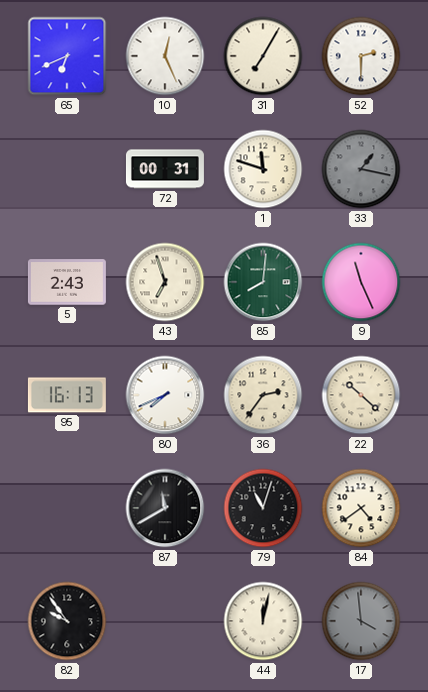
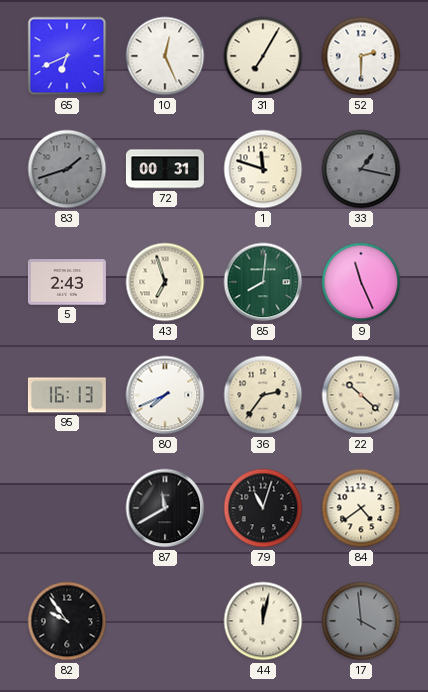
83: none -> 1:42
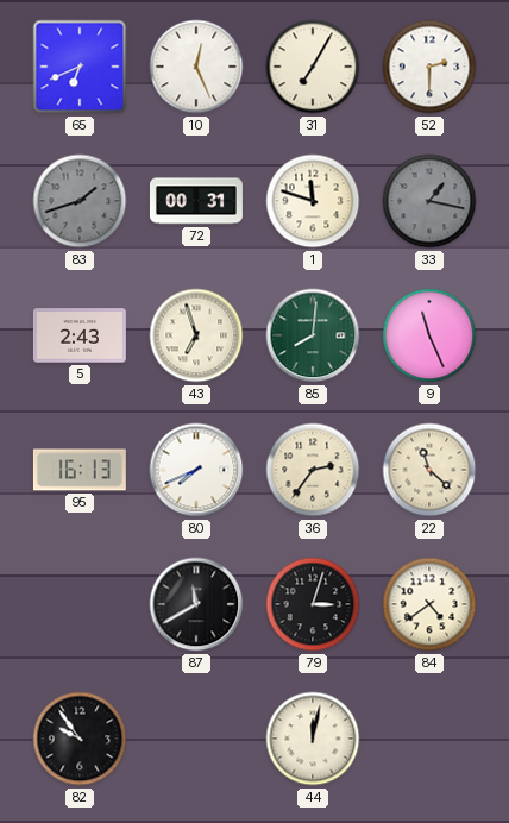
22: 10:22 -> 11:22
79: 11:03 -> 3:03
17: 3:59 -> none
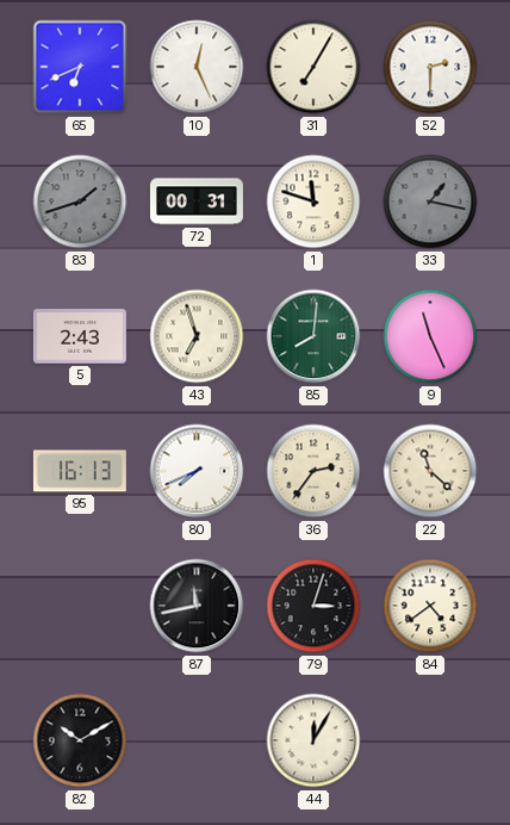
87: 11:40 -> 11:43
82: 9:54 -> 10:10
44: 12:02 -> 12:05
